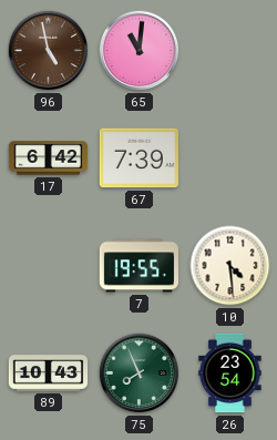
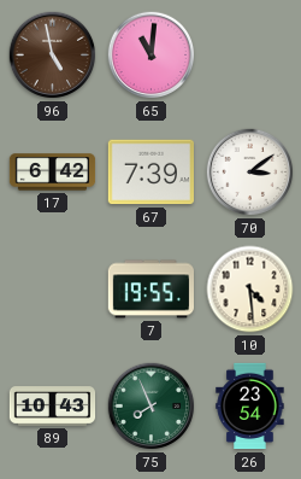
70: none -> 3:09
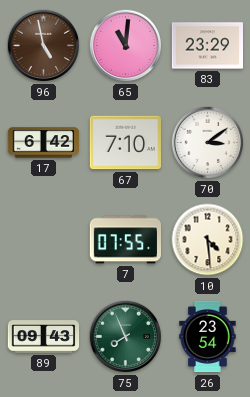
83: none -> 23:29
67: 7:39 -> 7:10
7: 19:55 -> 07:55
89: 10:43 -> 09:43
